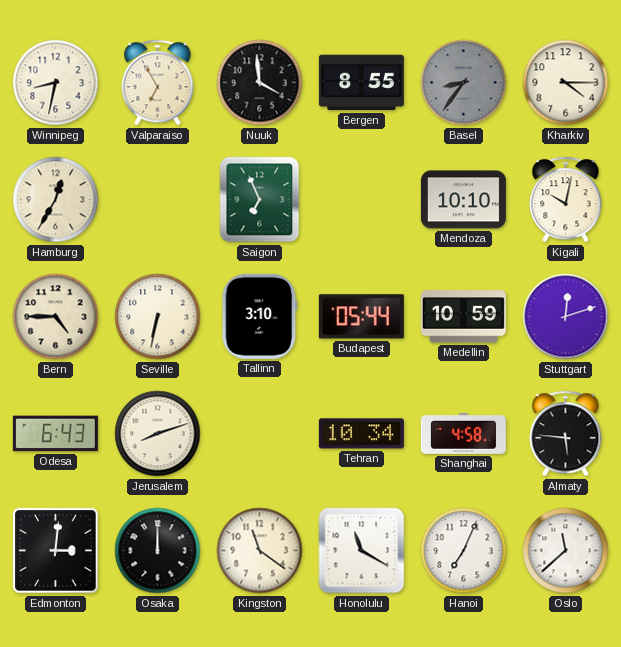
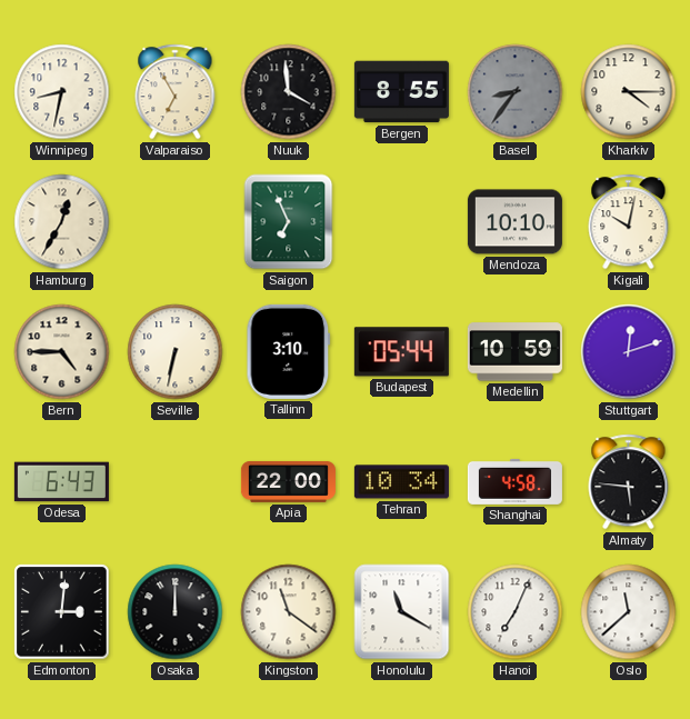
Jerusalem: 8:12 -> none
Apia: none -> 22:00
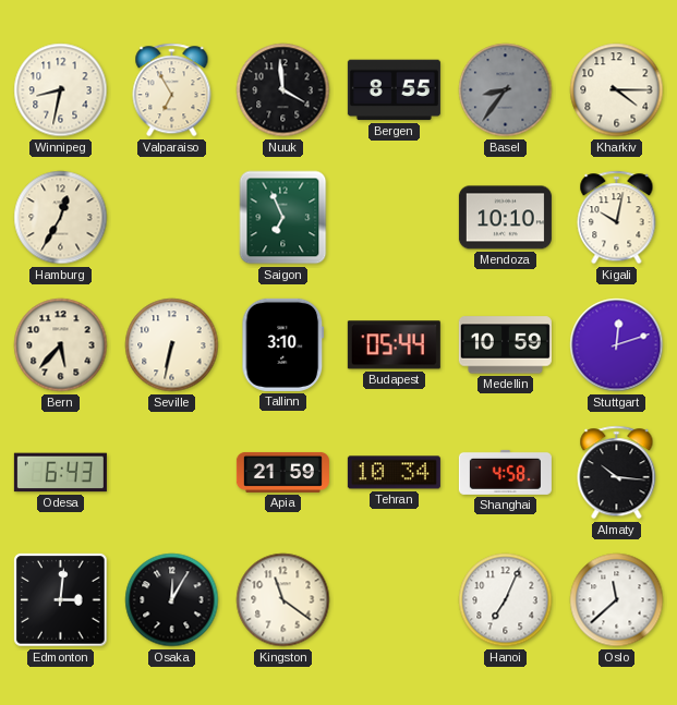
Bern: 4:45 -> 5:37
Apia: 22:00 -> 21:59
Almaty: 5:46 -> 10:16
Osaka: 12:00 -> 12:05
Honolulu: 11:20 -> none
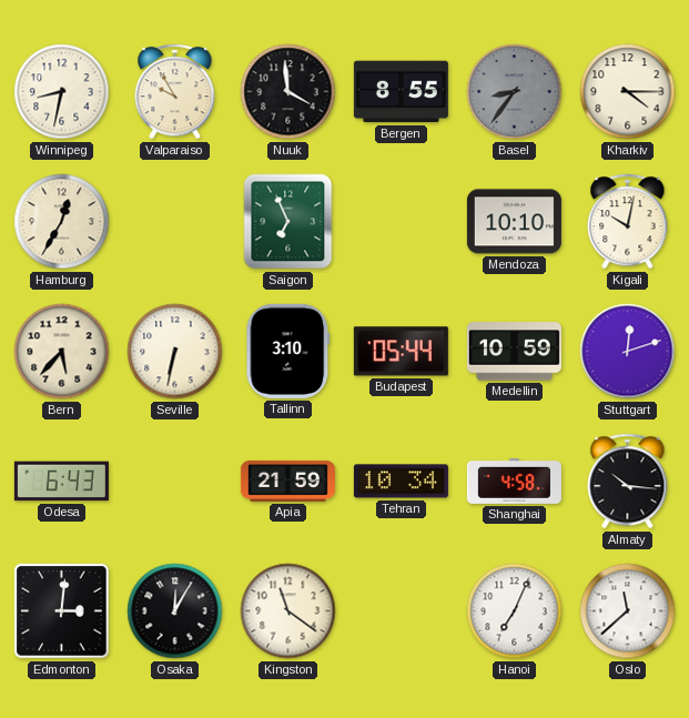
Valparaiso: 6:55 -> 9:55
